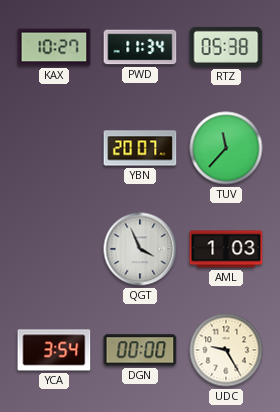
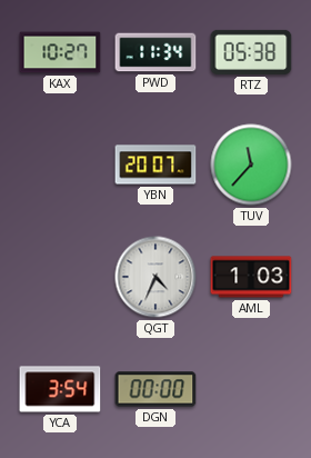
QGT: 3:56 -> 4:34
UDC: 9:25 -> none
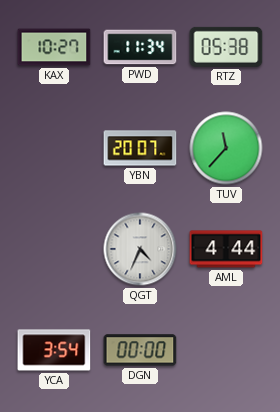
AML: 1:03 -> 4:44
